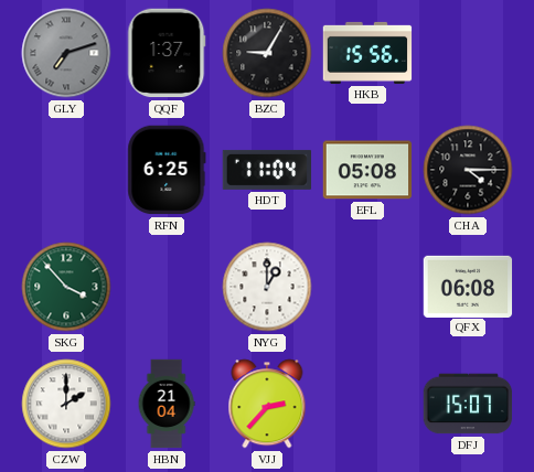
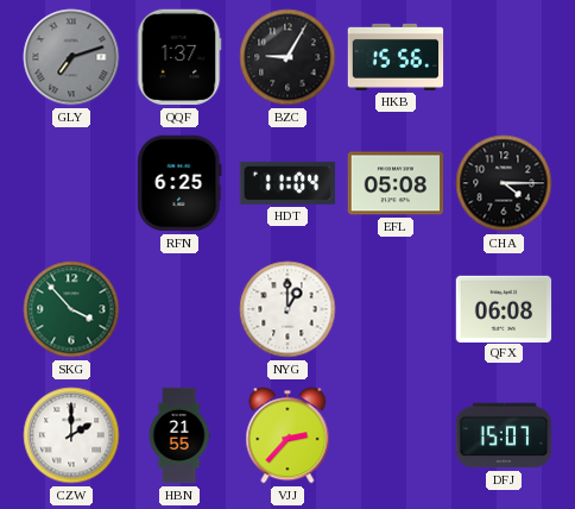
HBN: 21:04 -> 21:55
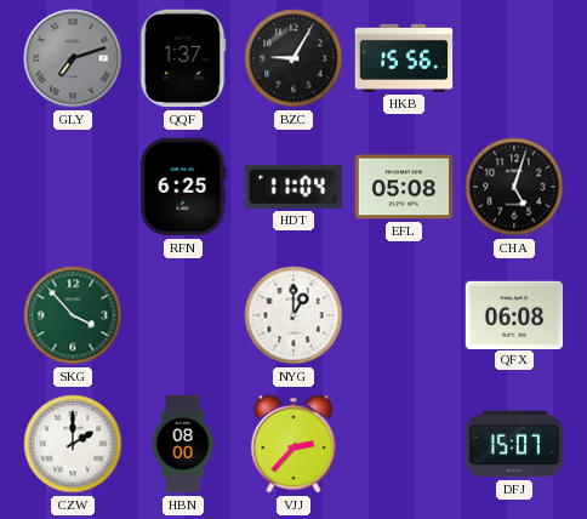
CHA: 4:15 -> 5:03
HBN: 21:55 -> 08:00
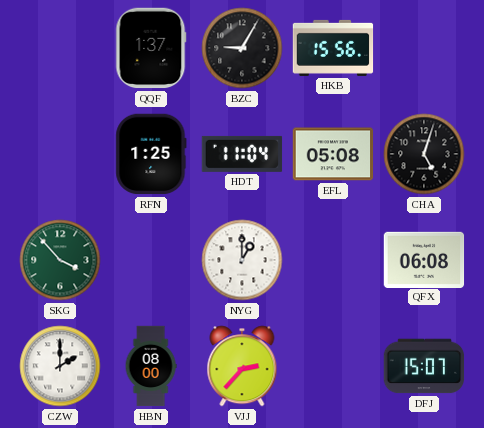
GLY: 7:12 -> none
RFN: 6:25 -> 1:25
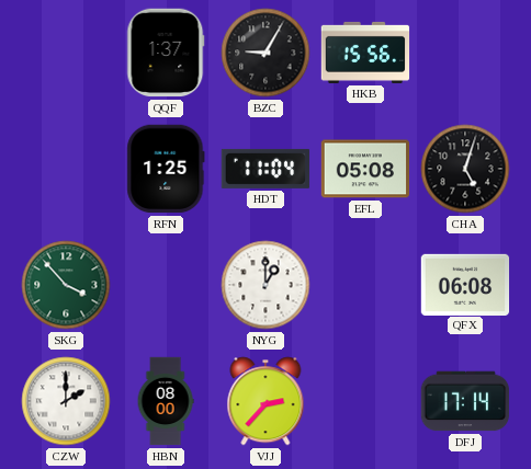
DFJ: 15:07 -> 17:14
